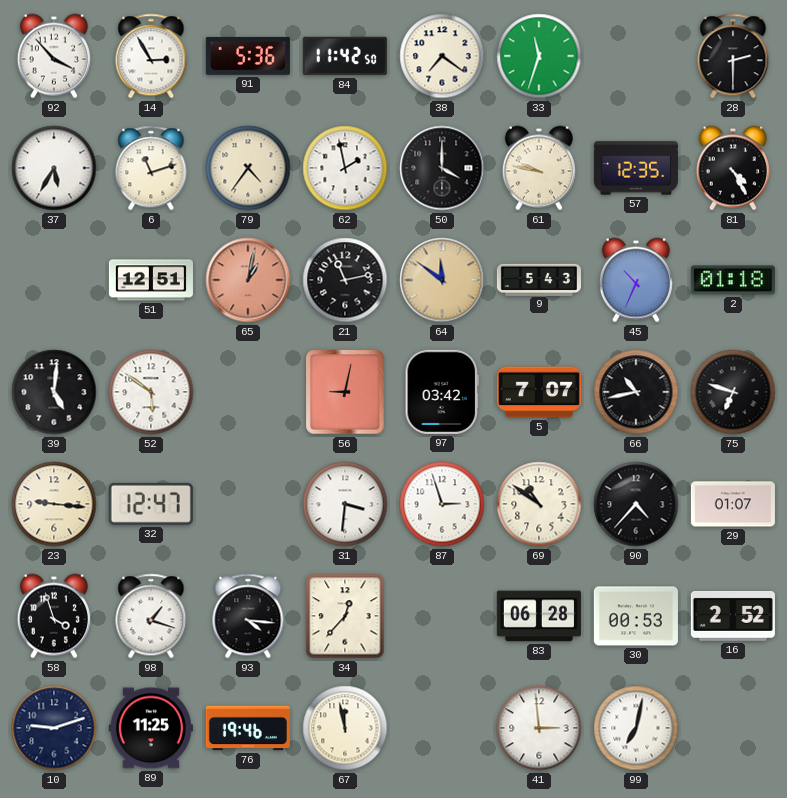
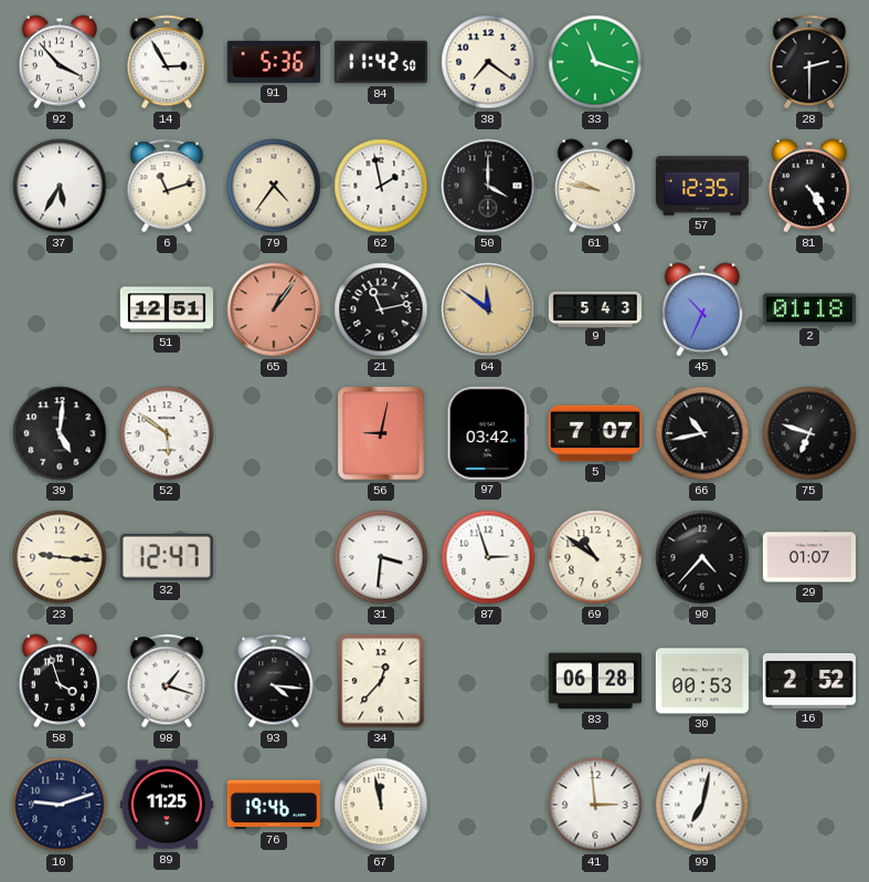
33: 11:33 -> 11:18
65: 1:02 -> 1:06
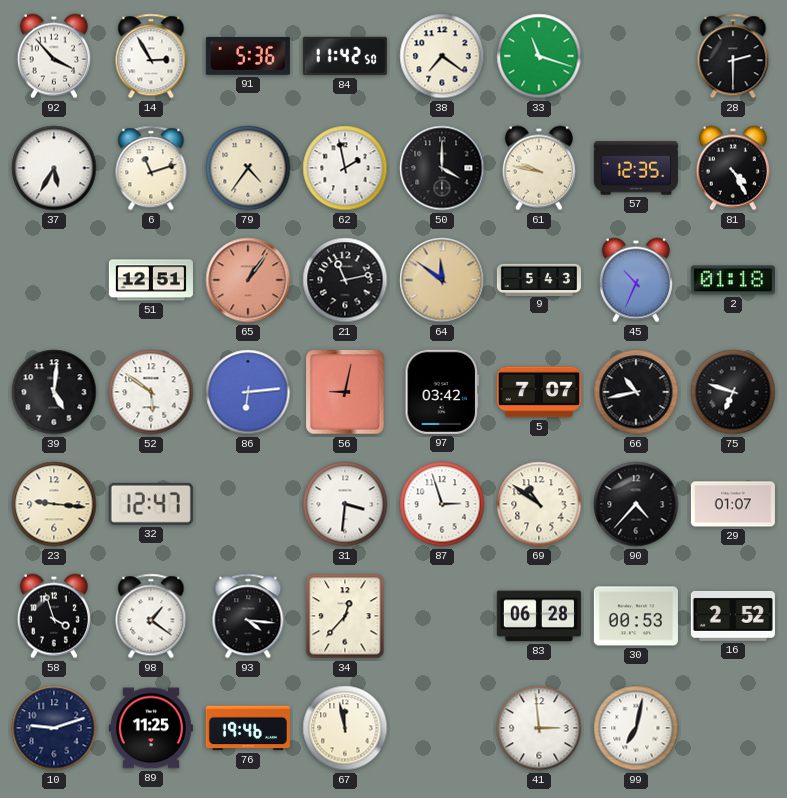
86: none -> 6:14
98: 1:18 -> 1:21
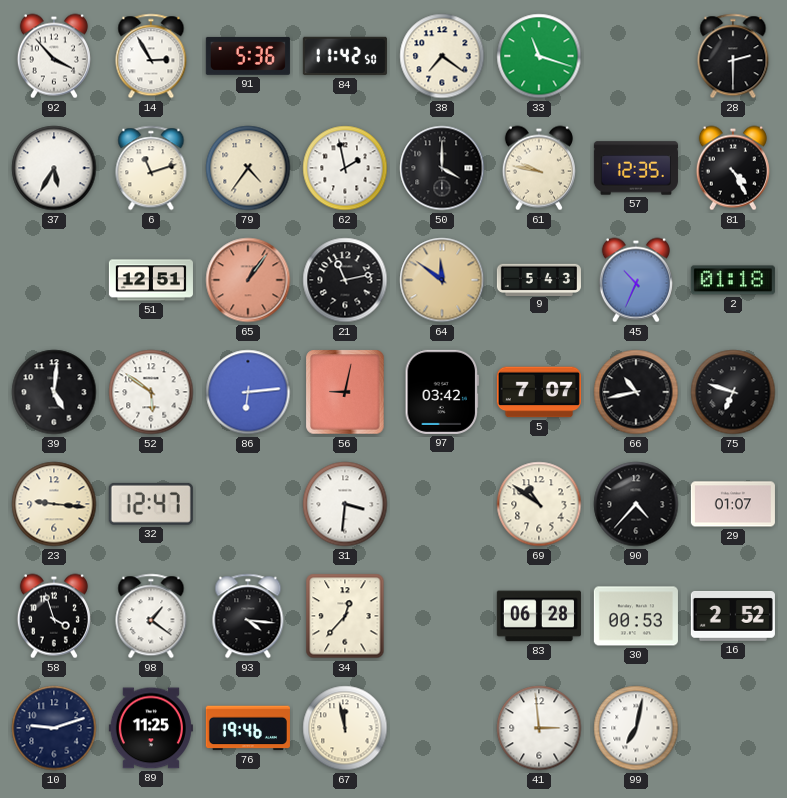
87: 2:57 -> none
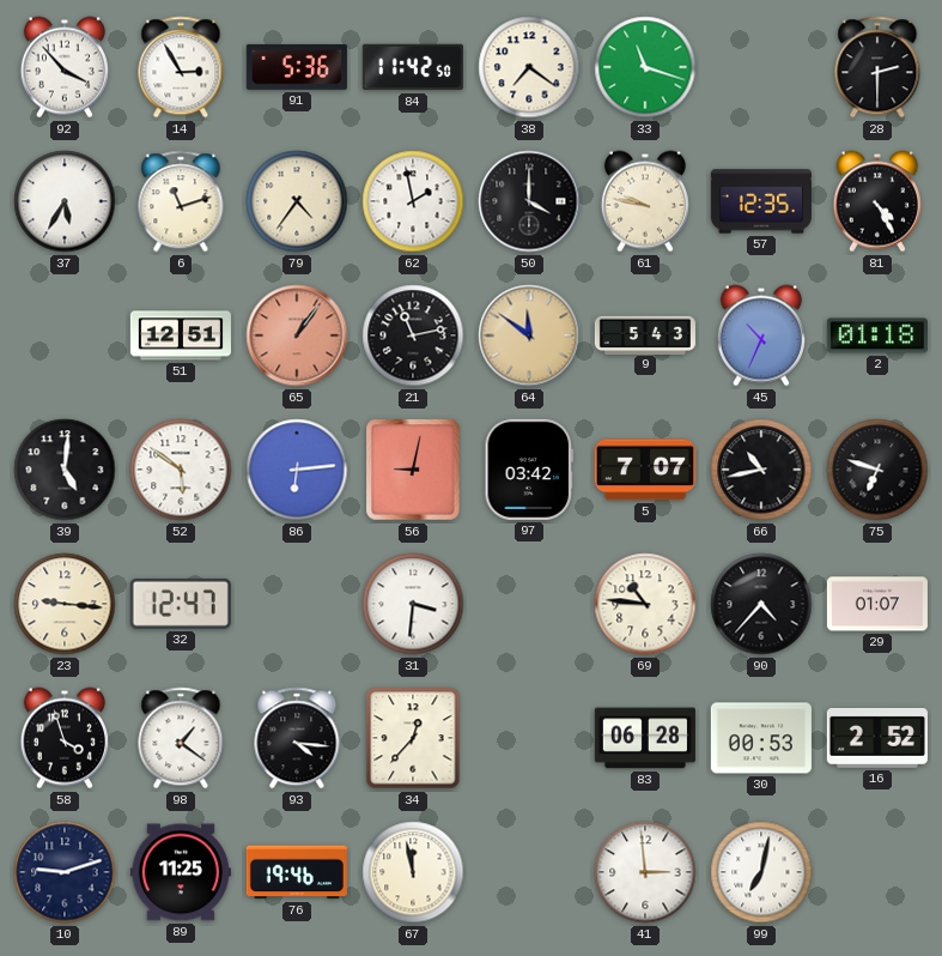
69: 10:51 -> 10:46
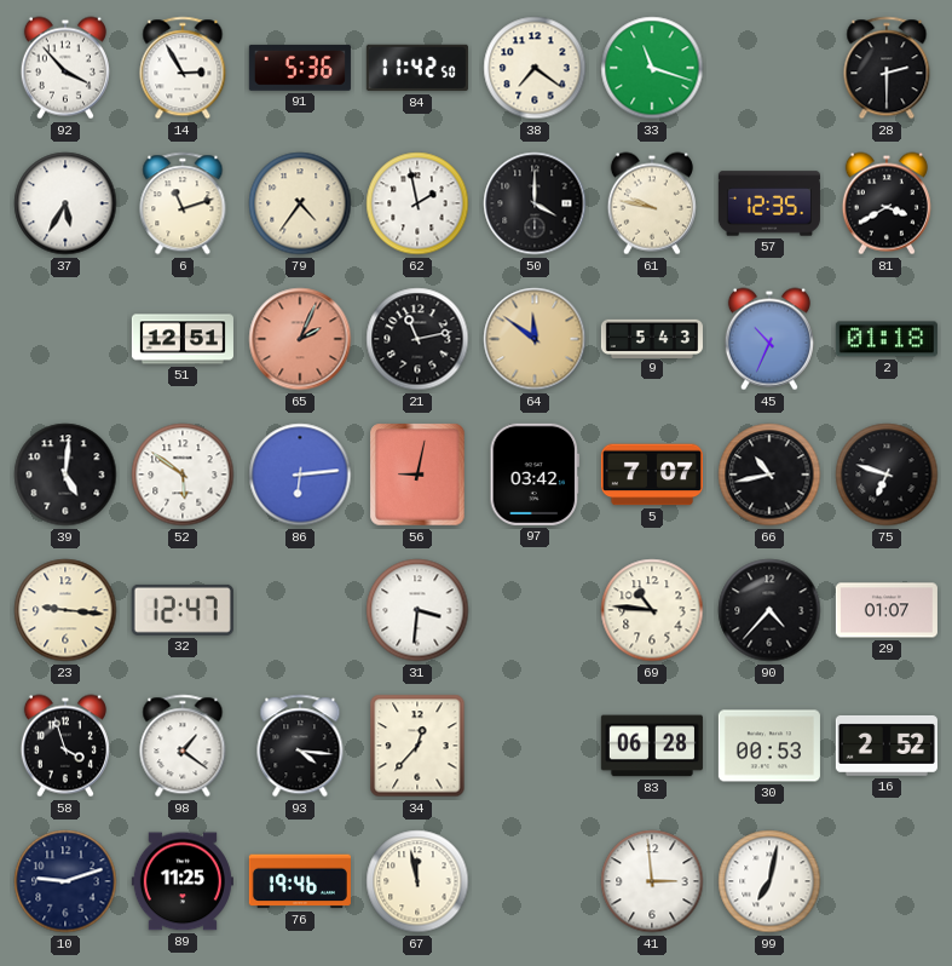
81: 4:25 -> 3:40
65: 1:06 -> 2:04
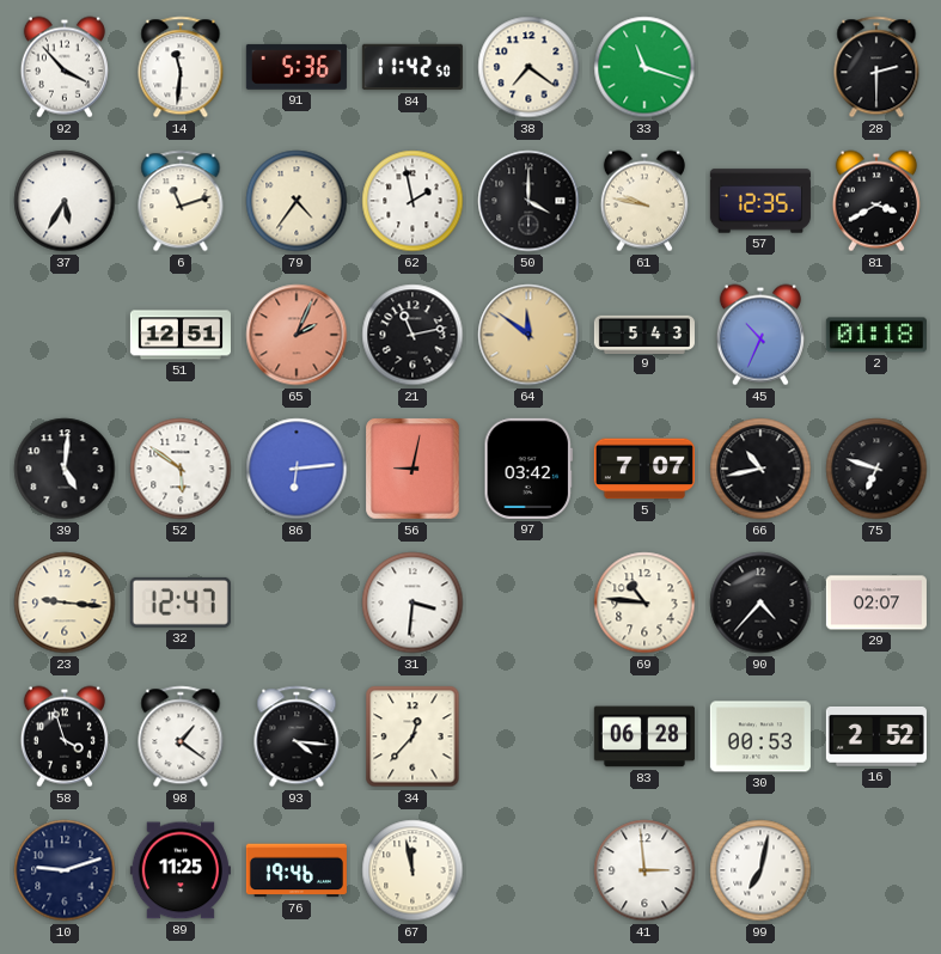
14: 2:55 -> 11:31
29: 01:07 -> 02:07
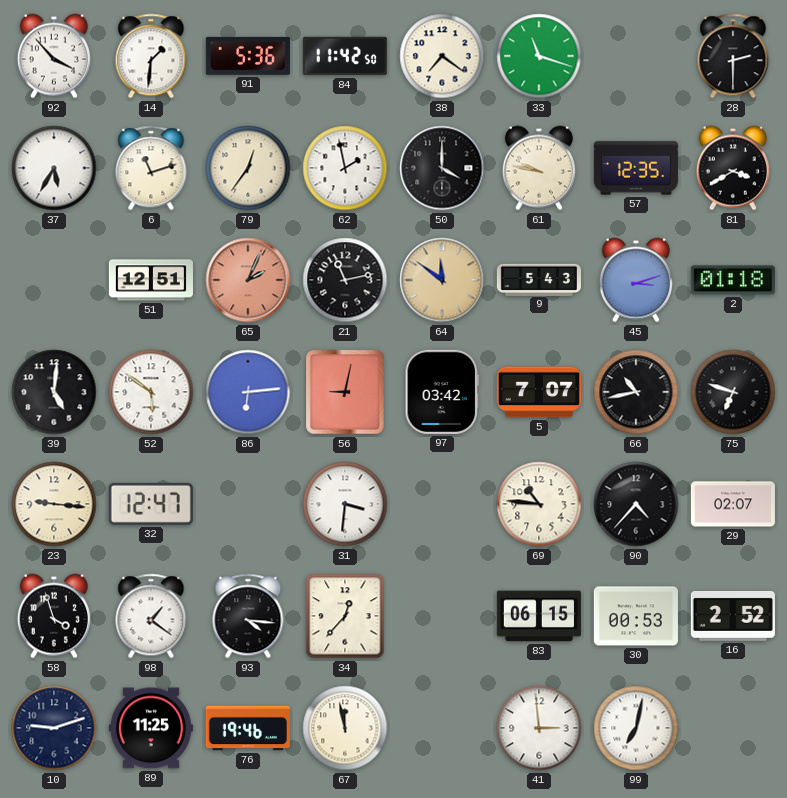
14: 11:31 -> 1:31
79: 4:36 -> 12:36
45: 10:34 -> 3:12
83: 06:28 -> 06:15
